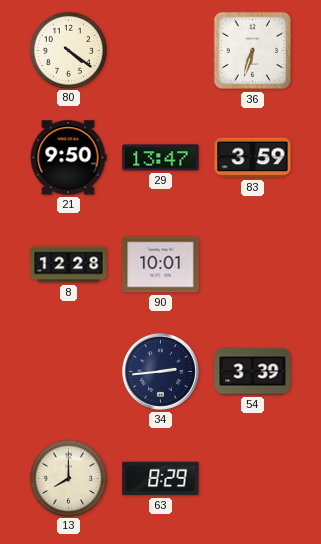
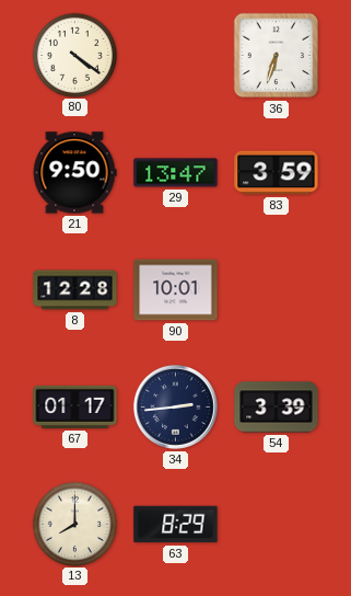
67: none -> 01:17
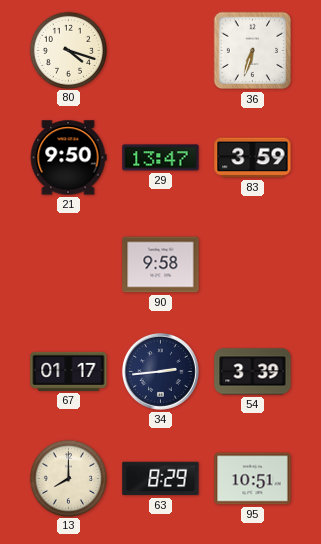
80: 4:21 -> 4:18
8: 12:28 -> none
90: 10:01 -> 9:58
95: none -> 10:51
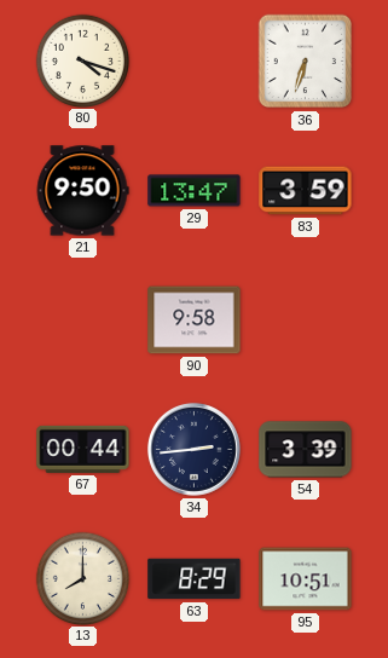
67: 01:17 -> 00:44
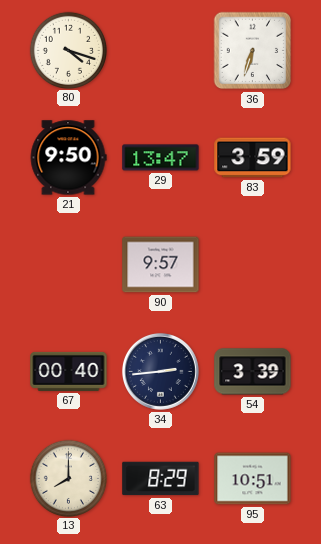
90: 9:58 -> 9:57
67: 00:44 -> 00:40
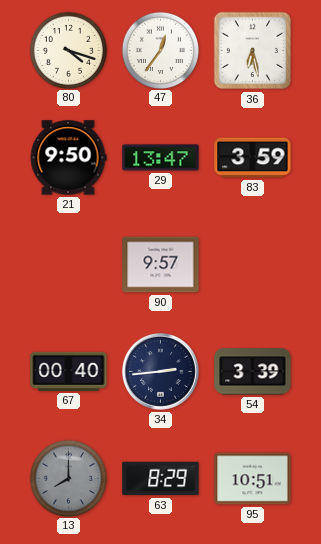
47: none -> 12:36
36: 6:33 -> 6:28
13 dial: cream -> grey
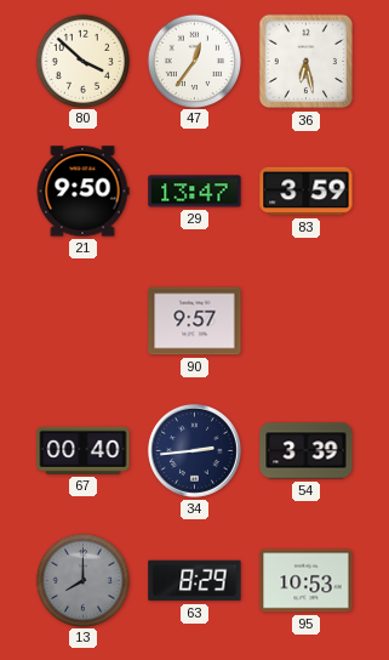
80: 4:18 -> 3:52
95: 10:51 -> 10:53
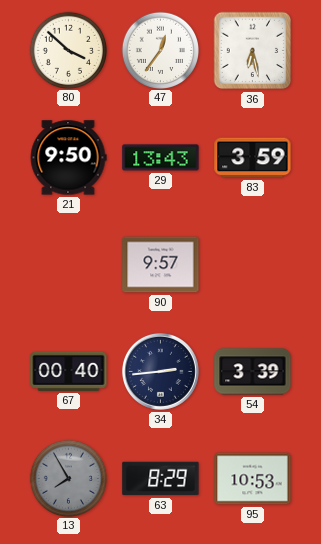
29: 13:47 -> 13:43
13: 8:00 -> 7:55
